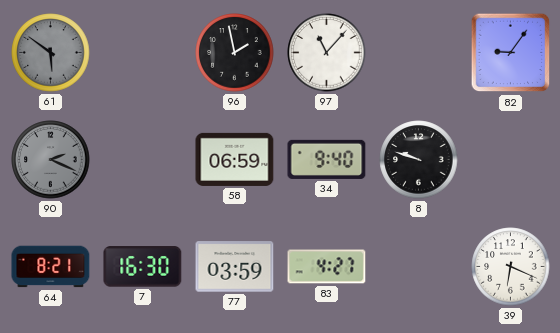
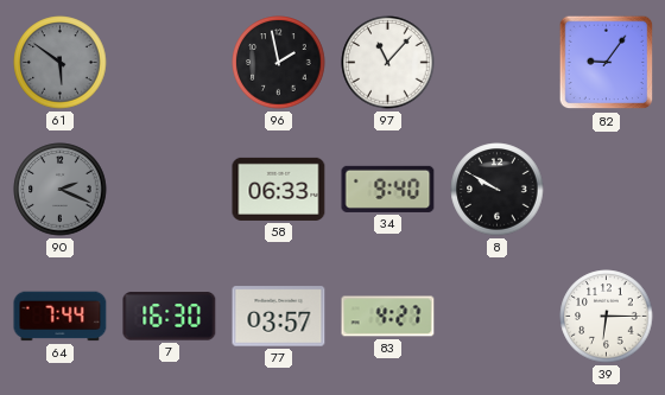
58: 06:59 -> 06:33
8: 9:48 -> 9:50
64: 8:21 -> 7:44
77: 03:59 -> 03:57
39: 6:19 -> 6:15
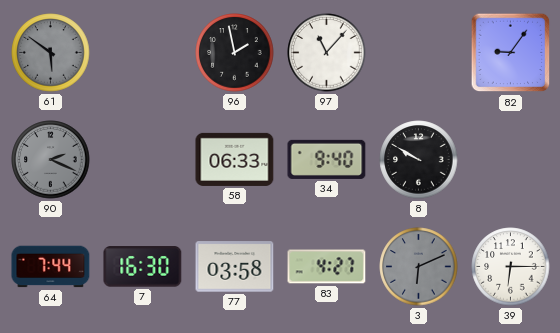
77: 03:57 -> 03:58
3: none -> 6:11
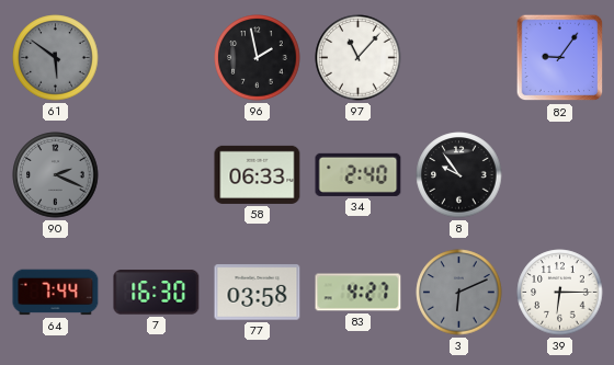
34: 9:40 -> 2:40
8: 9:50 -> 9:54
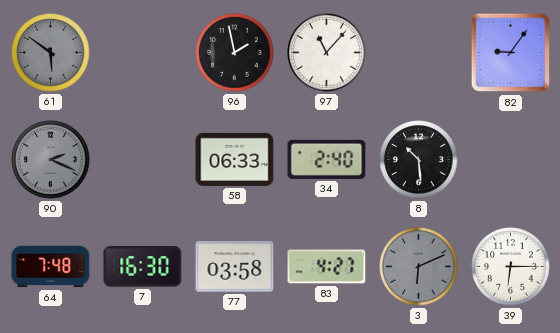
8: 9:54 -> 10:29
64: 7:44 -> 7:48
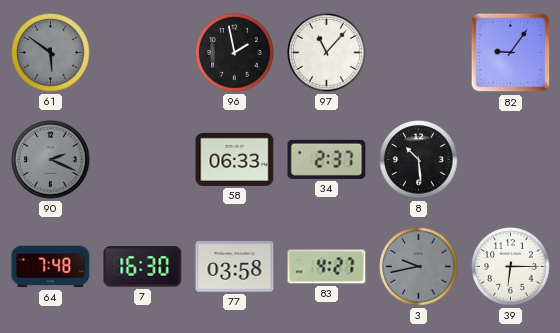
34: 2:40 -> 2:37
3: 6:11 -> 9:43
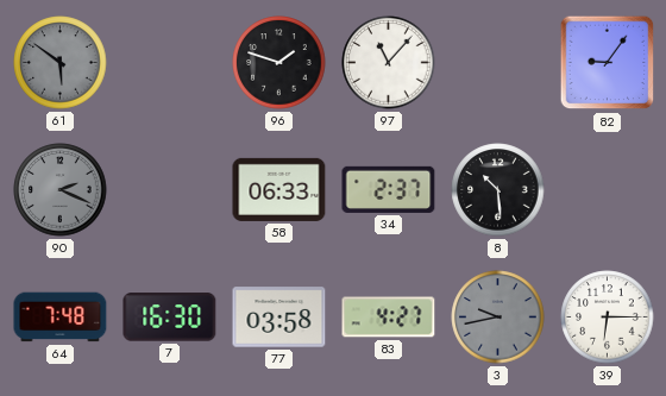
96: 1:58 -> 1:48
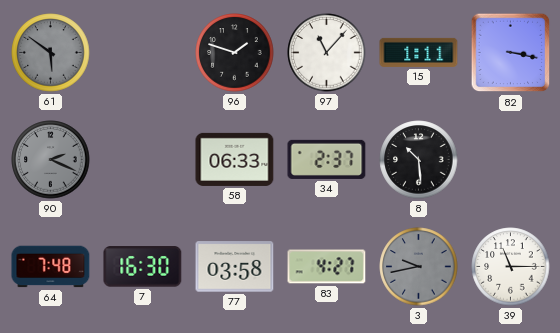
15: none -> 1:11
82: 9:06 -> 3:17
39: 6:15 -> 11:15
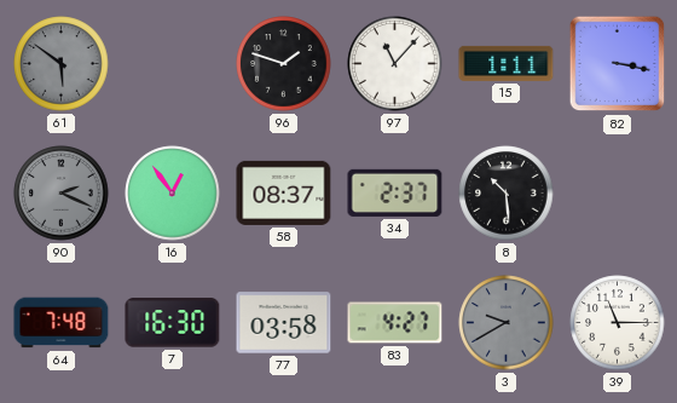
16: none -> 12:54
58: 06:33 -> 08:37
3: 9:43 -> 9:40
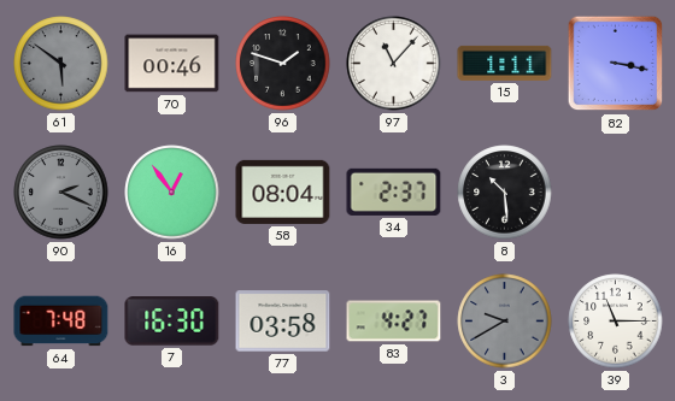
70: none -> 00:46
58: 08:37 -> 08:04
